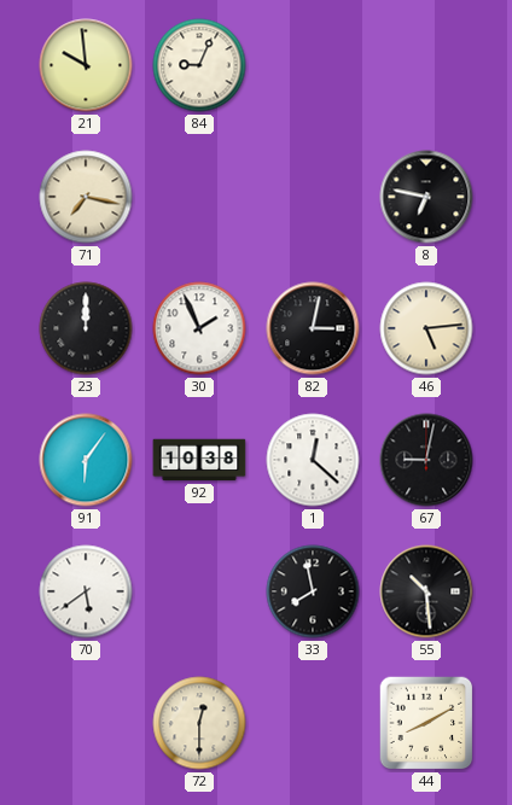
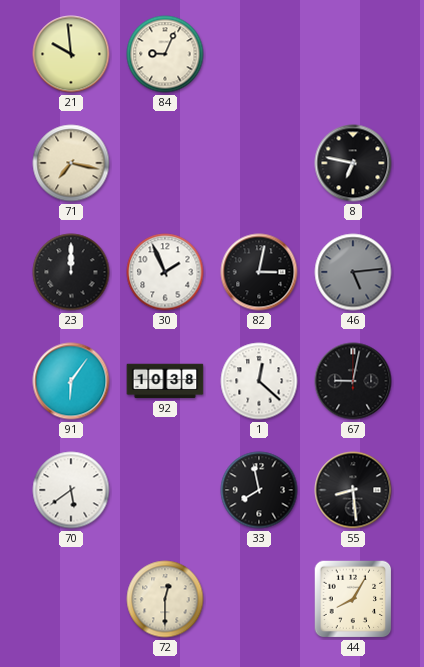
46 dial: cream -> grey
55: 10:29 -> 8:29
44: 8:10 -> 8:05
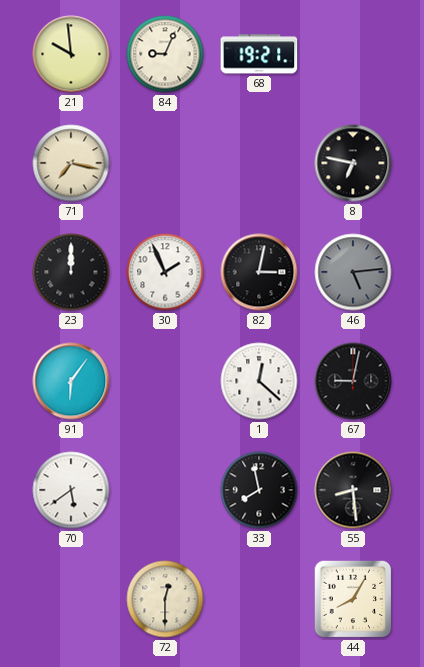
68: none -> 19:21
92: 10:38 -> none
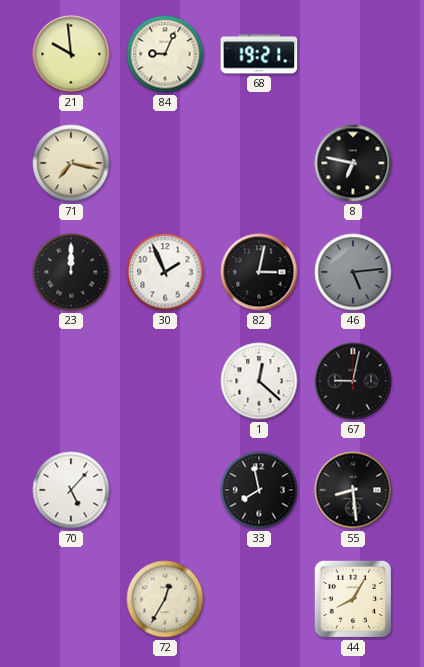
91: 6:06 -> none
70: 5:39 -> 5:07
72: 12:30 -> 12:35
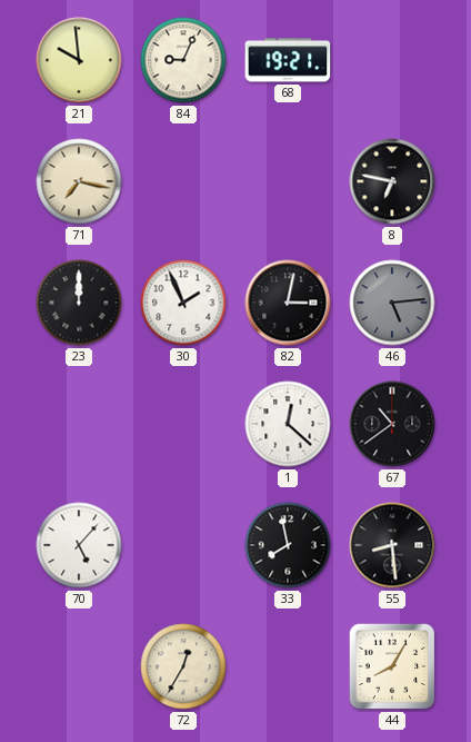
67: 9:02 -> 10:39
